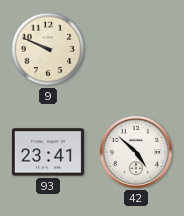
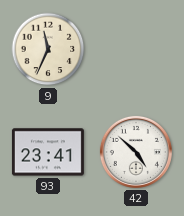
9: 9:49 -> 11:34
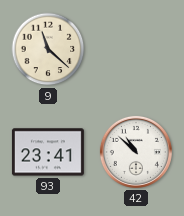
9: 11:34 -> 11:22
42: 4:52 -> 10:52
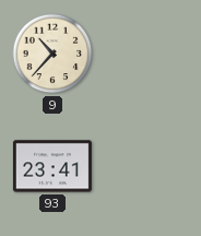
9: 11:22 -> 10:37
42: 10:52 -> none
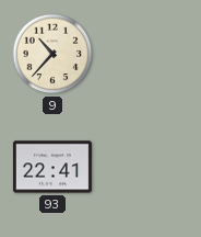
93: 23:41 -> 22:41
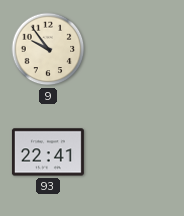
9: 10:37 -> 9:54
